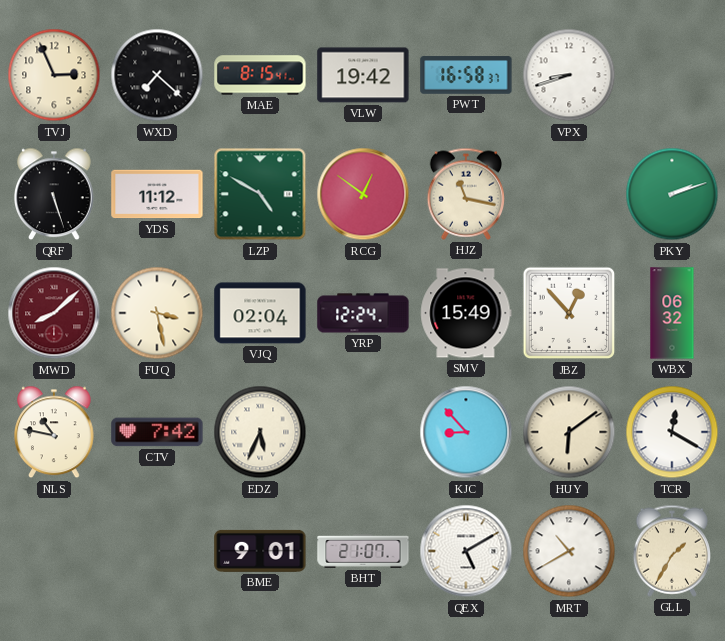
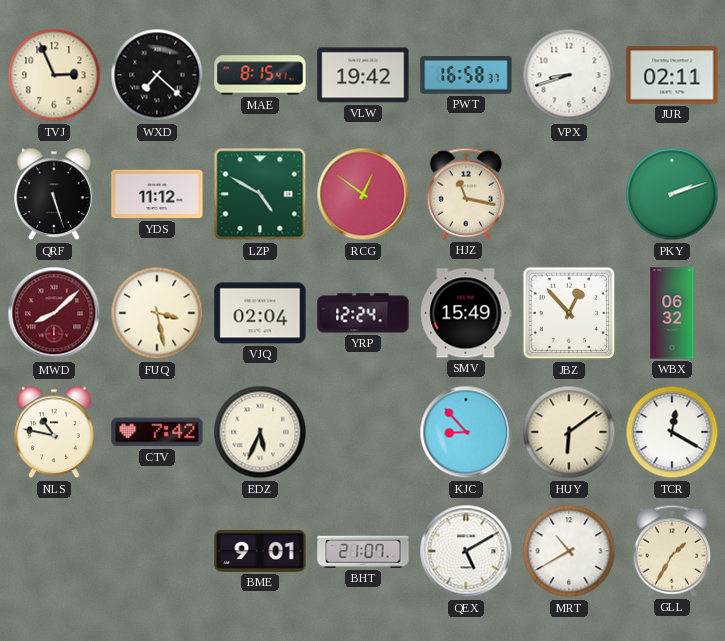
JUR: none -> 02:11
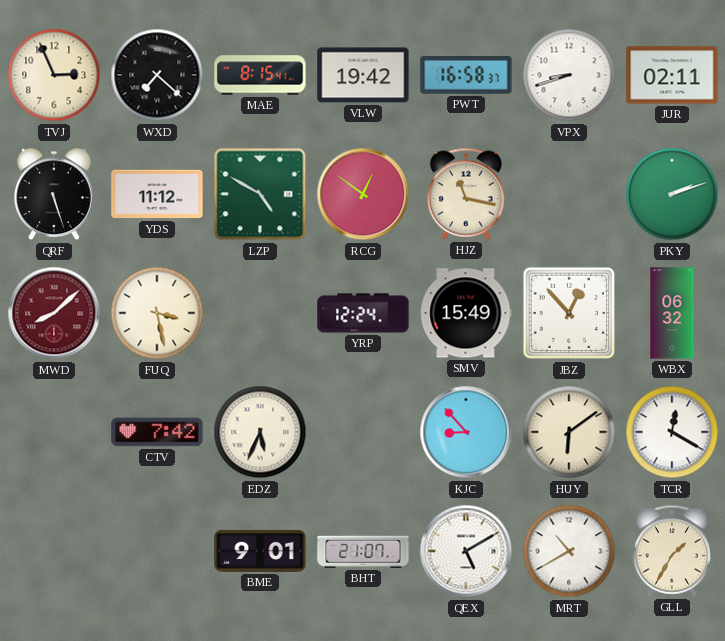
VJQ: 02:04 -> none
NLS: 10:47 -> none
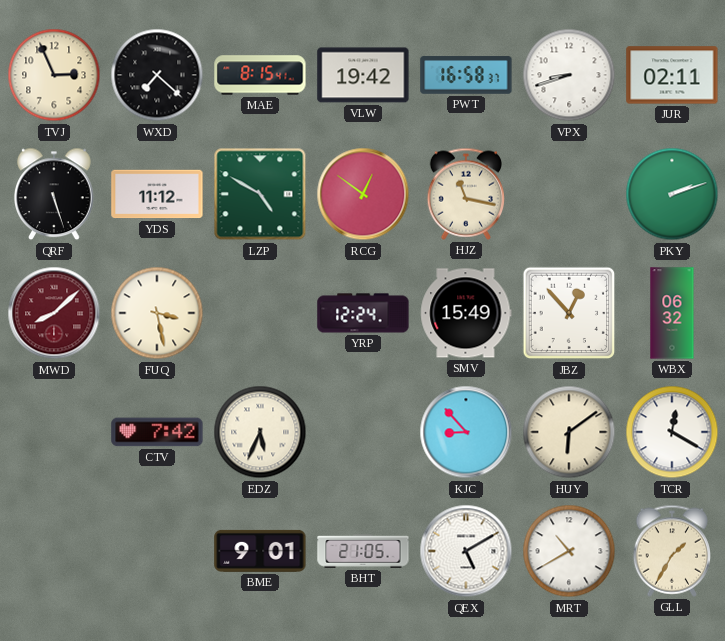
BHT: 21:07 -> 21:05
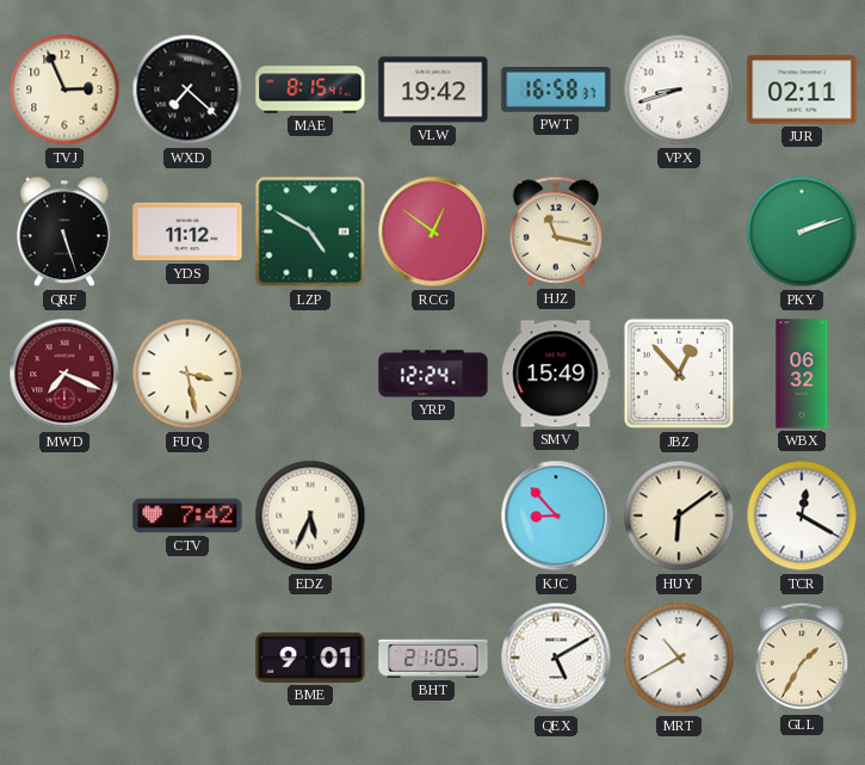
MWD: 8:08 -> 7:19
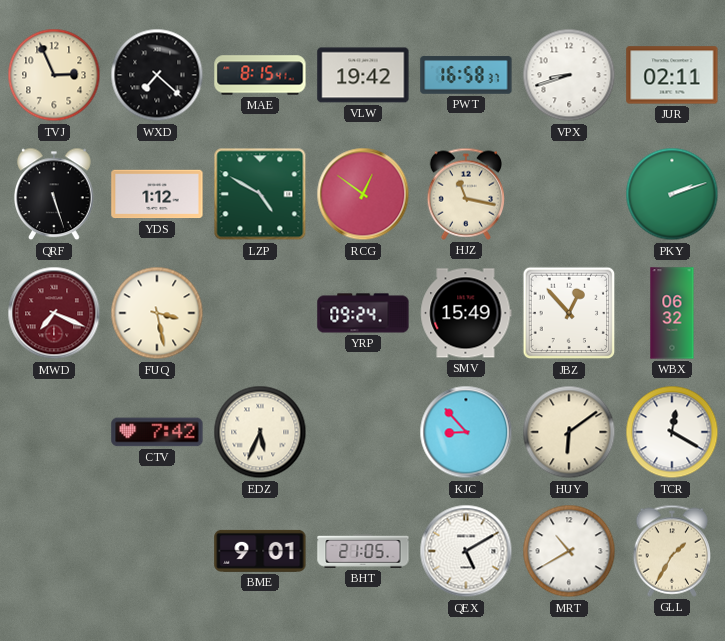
YDS: 11:12 -> 1:12
YRP: 12:24 -> 09:24
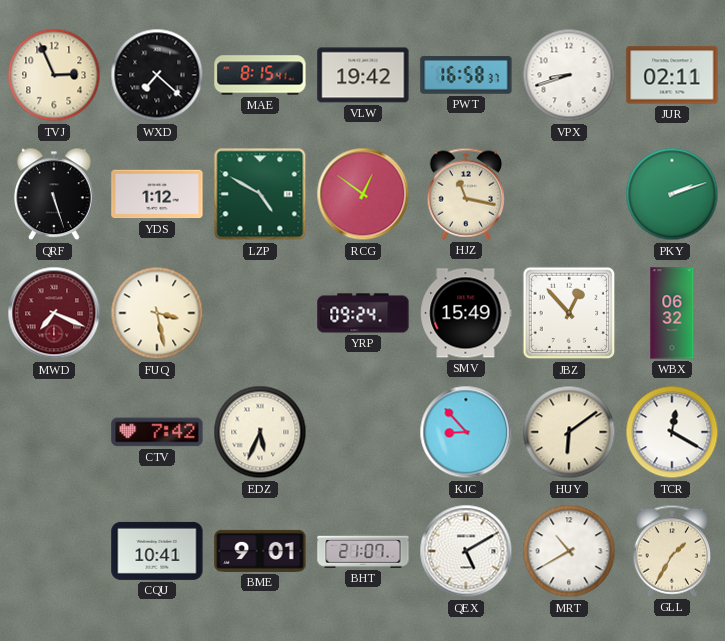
CQU: none -> 10:41
BHT: 21:05 -> 21:07
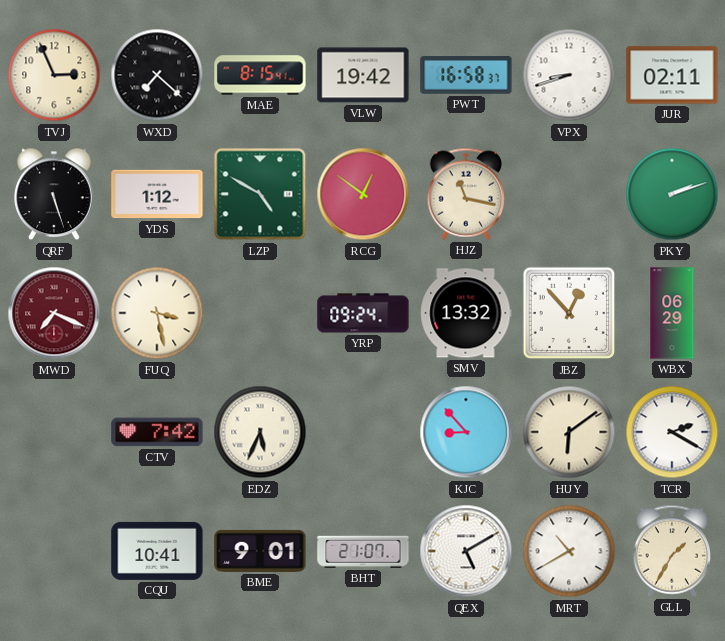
SMV: 15:49 -> 13:32
WBX: 06:32 -> 06:29
TCR: 12:20 -> 2:20
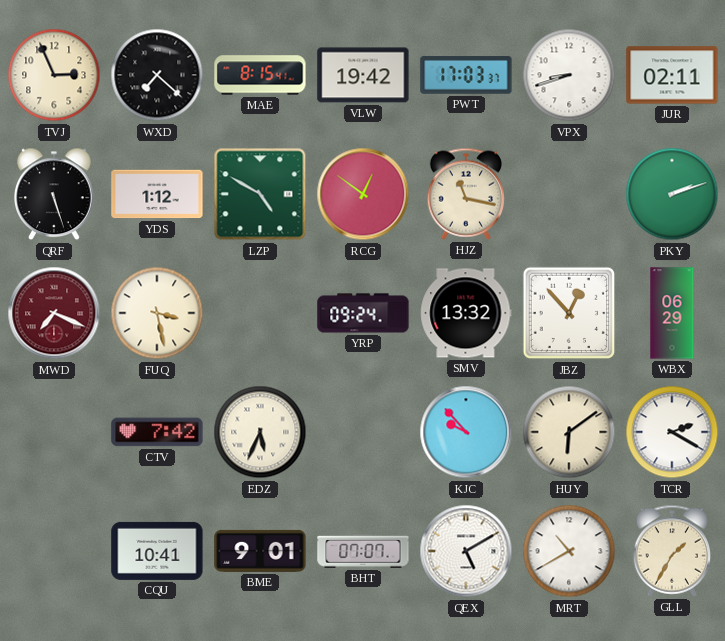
PWT: 16:58 -> 17:03
KJC: 8:53 -> 9:53
BHT: 21:07 -> 07:07
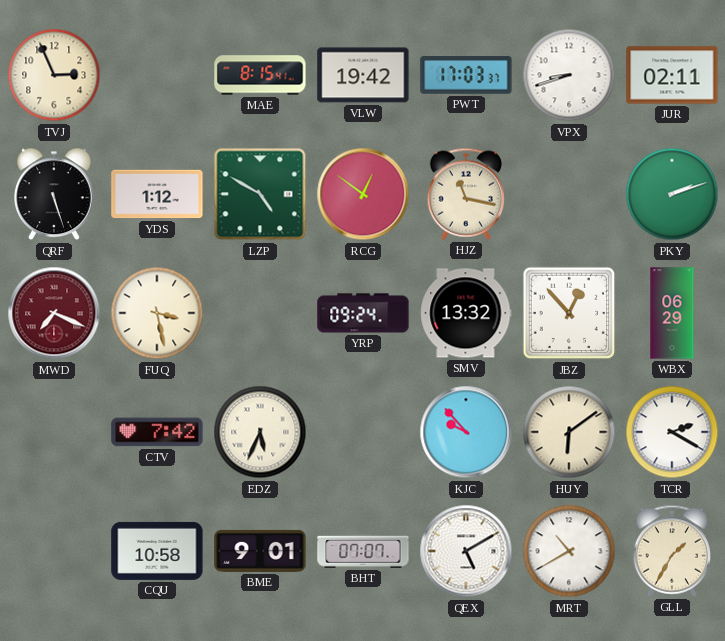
WXD: 7:22 -> none
CQU: 10:41 -> 10:58
